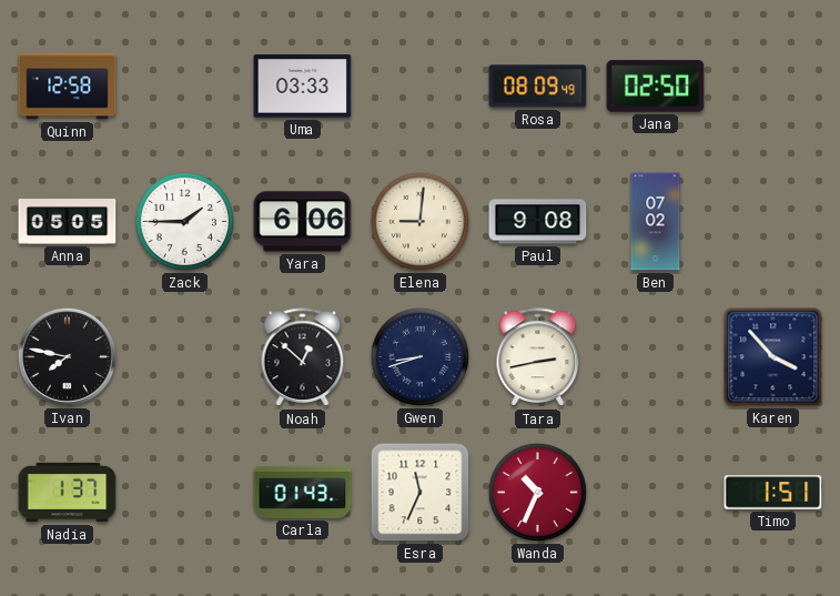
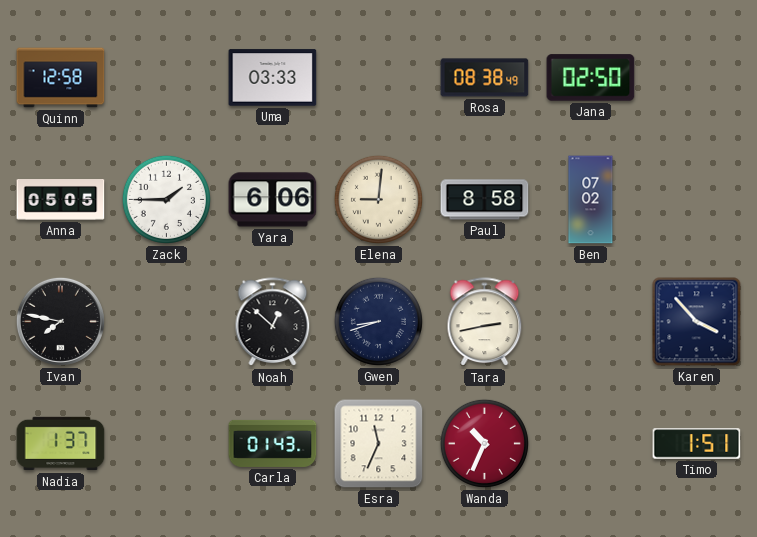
Rosa: 08:09 -> 08:38
Paul: 9:08 -> 8:58
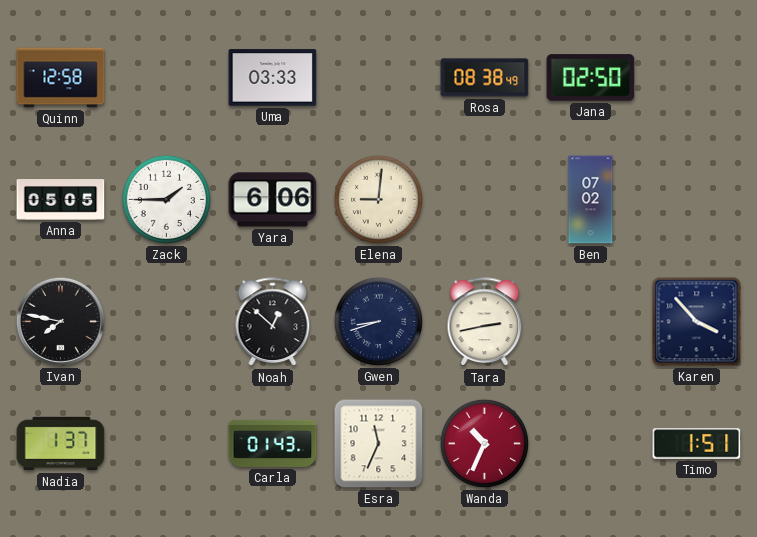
Paul: 8:58 -> none
